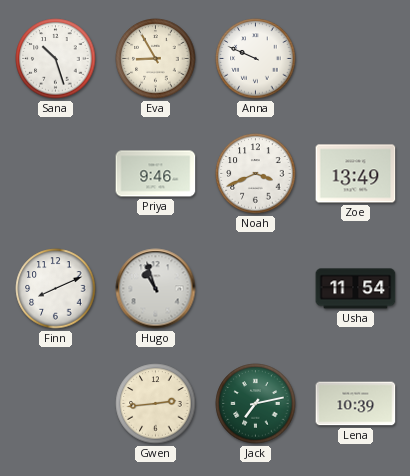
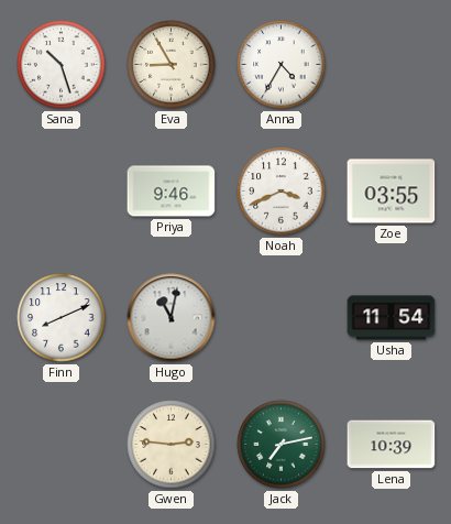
Anna: 9:49 -> 4:35
Zoe: 13:49 -> 03:55
Hugo: 10:57 -> 11:02
Gwen: 2:44 -> 2:46
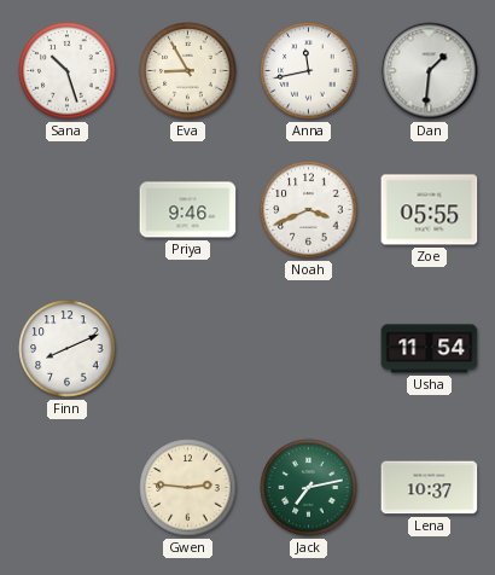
Anna: 4:35 -> 11:43
Dan: none -> 1:31
Zoe: 03:55 -> 05:55
Hugo: 11:02 -> none
Lena: 10:39 -> 10:37
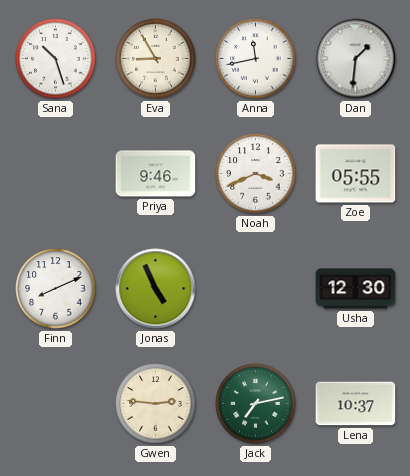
Jonas: none -> 4:56
Usha: 11:54 -> 12:30
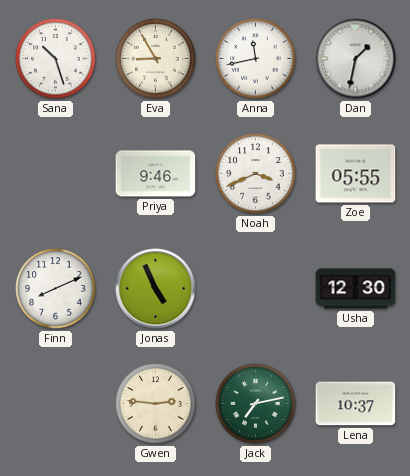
Dan: 1:31 -> 1:32
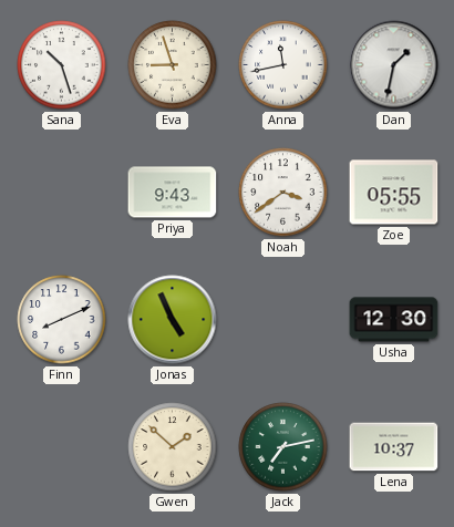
Eva: 8:55 -> 8:57
Priya: 9:46 -> 9:43
Noah: 3:41 -> 3:39
Gwen: 2:46 -> 1:52
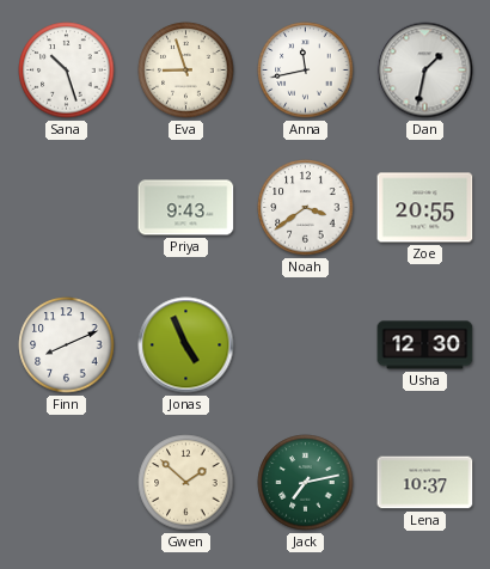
Zoe: 05:55 -> 20:55
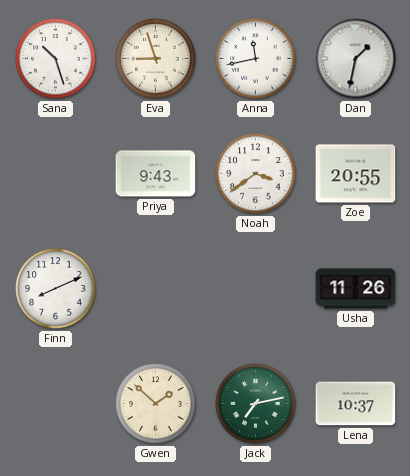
Jonas: 4:56 -> none
Usha: 12:30 -> 11:26
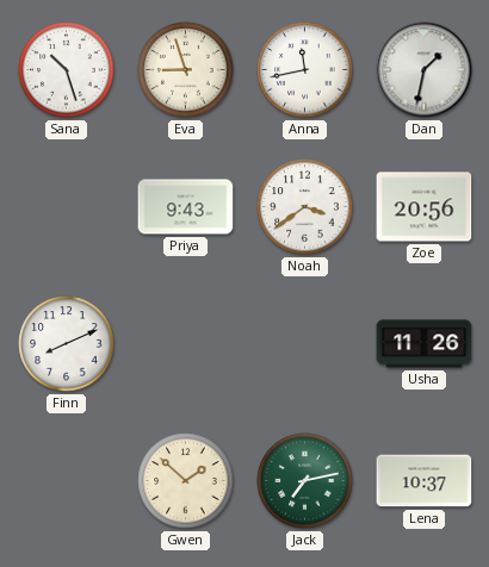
Zoe: 20:55 -> 20:56
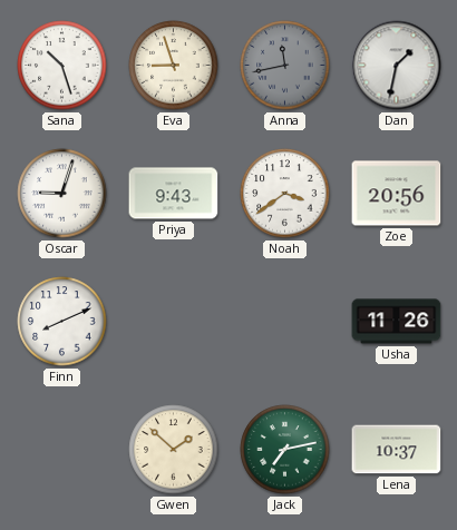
Anna dial: white -> grey
Oscar: none -> 9:03
